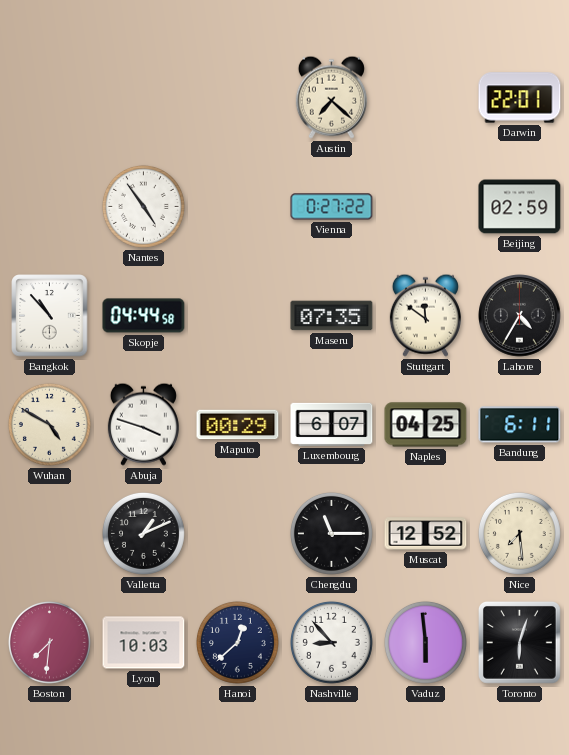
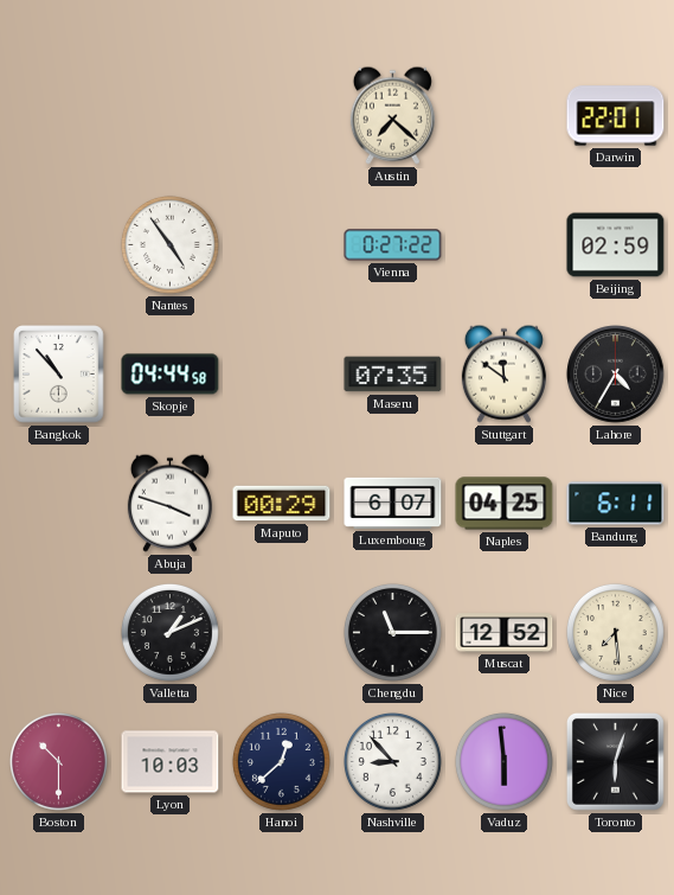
Wuhan: 4:50 -> none
Boston: 7:31 -> 10:30
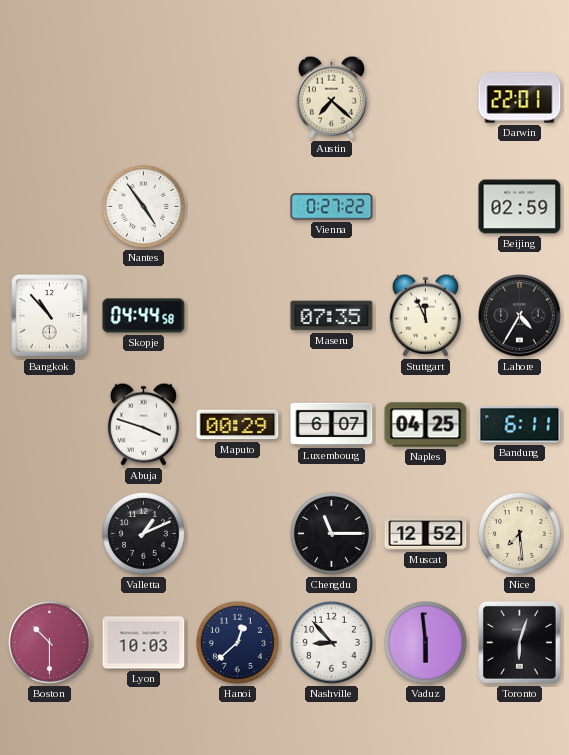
Stuttgart: 11:51 -> 11:56
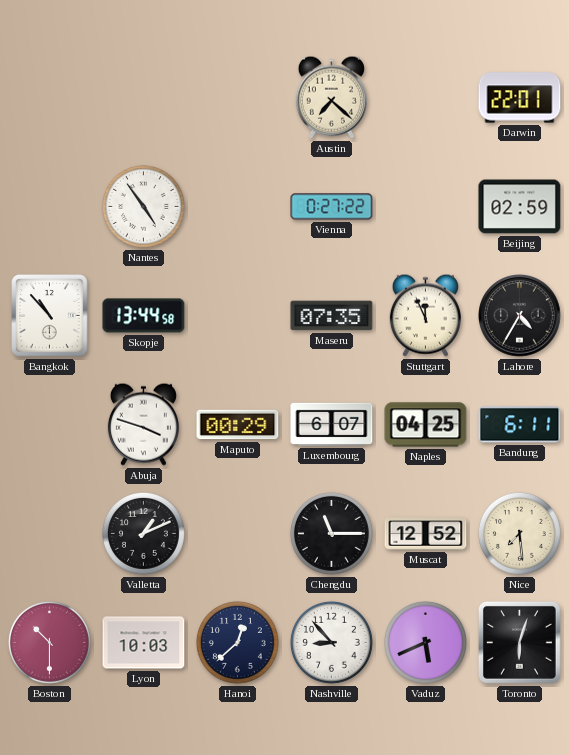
Skopje: 04:44 -> 13:44
Vaduz: 5:59 -> 5:41
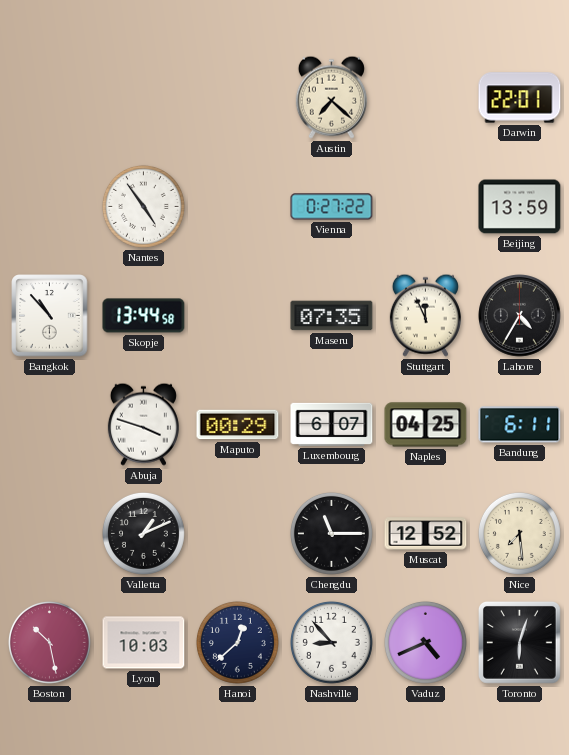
Beijing: 02:59 -> 13:59
Boston: 10:30 -> 10:28
Vaduz: 5:41 -> 4:41
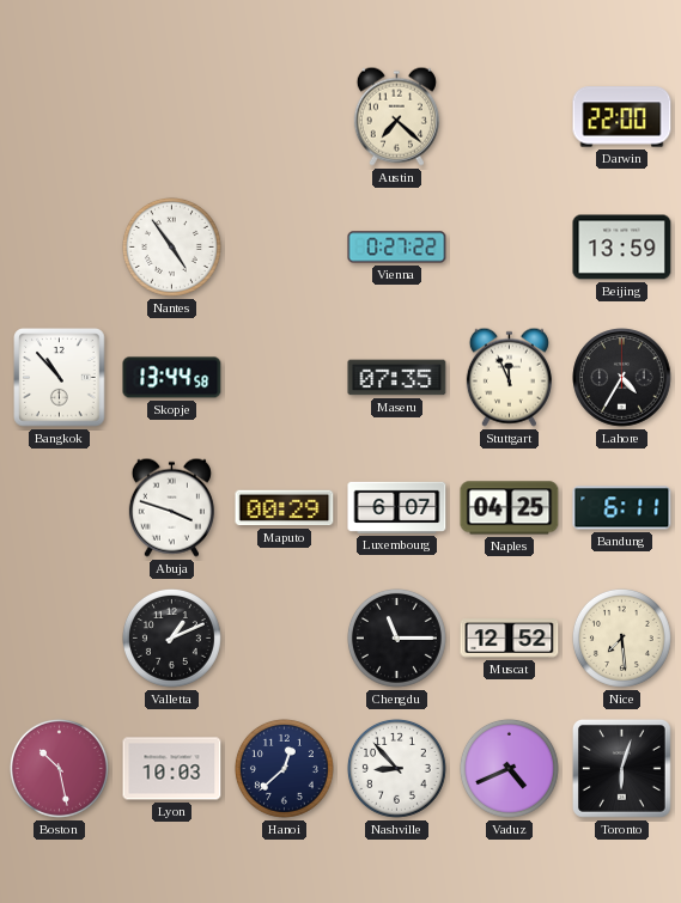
Darwin: 22:01 -> 22:00
